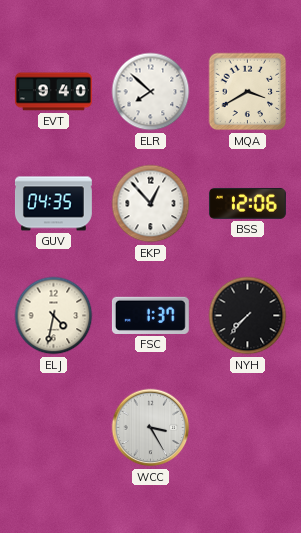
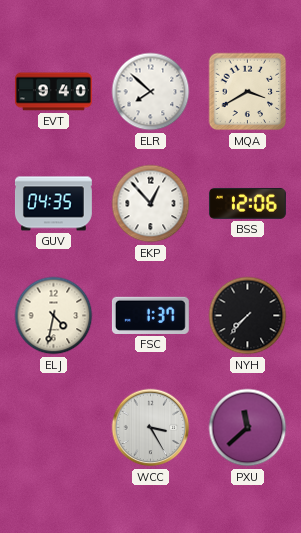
PXU: none -> 11:38
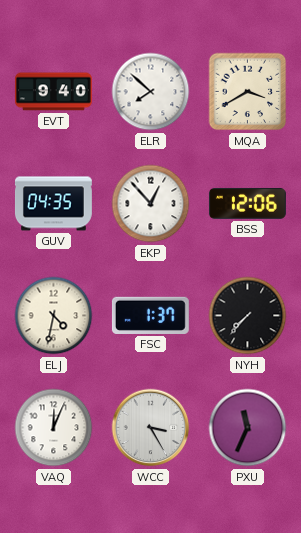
VAQ: none -> 12:04
PXU: 11:38 -> 11:34
